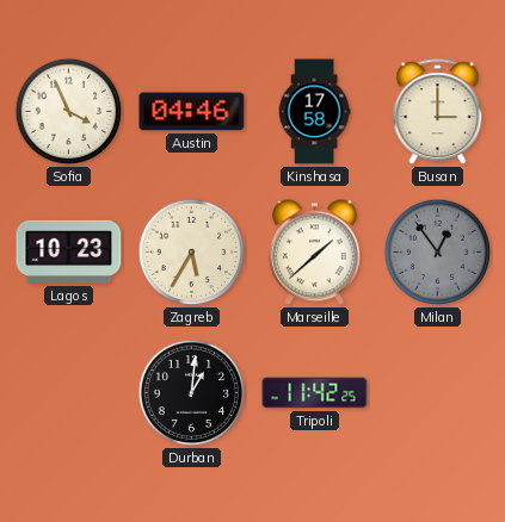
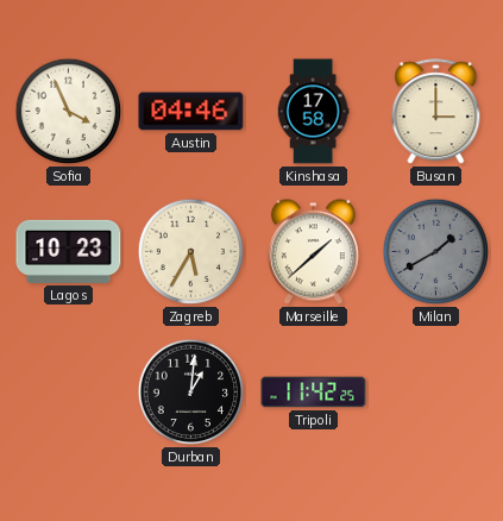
Milan: 12:54 -> 1:40
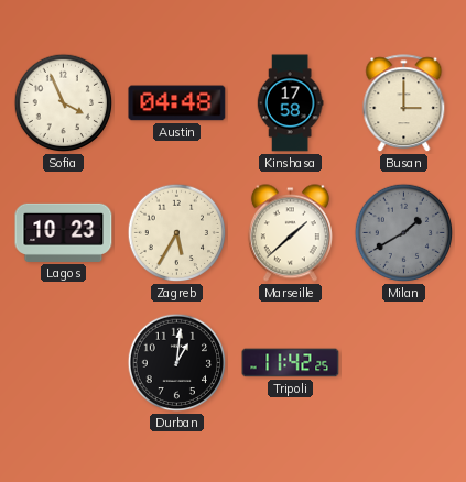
Austin: 04:46 -> 04:48
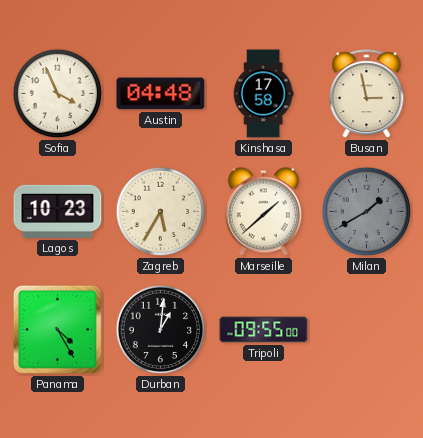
Busan: 3:00 -> 2:58
Panama: none -> 4:25
Tripoli: 11:42 -> 09:55
